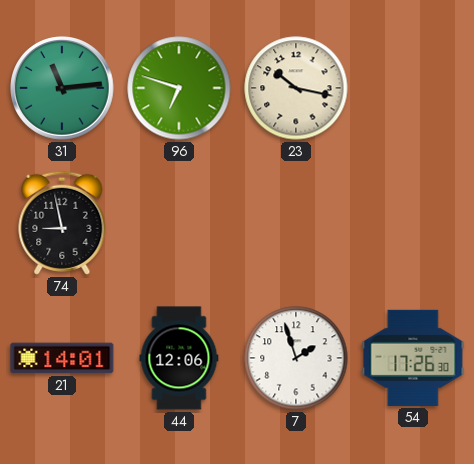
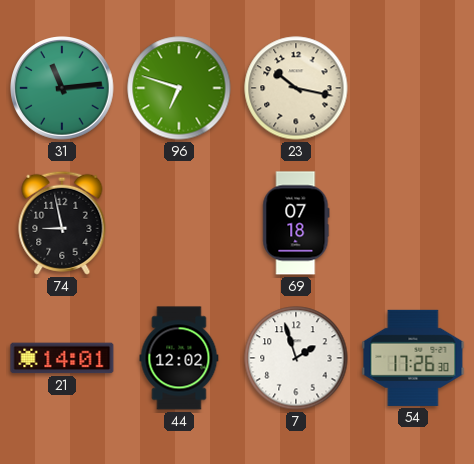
69: none -> 07:18
44: 12:06 -> 12:02
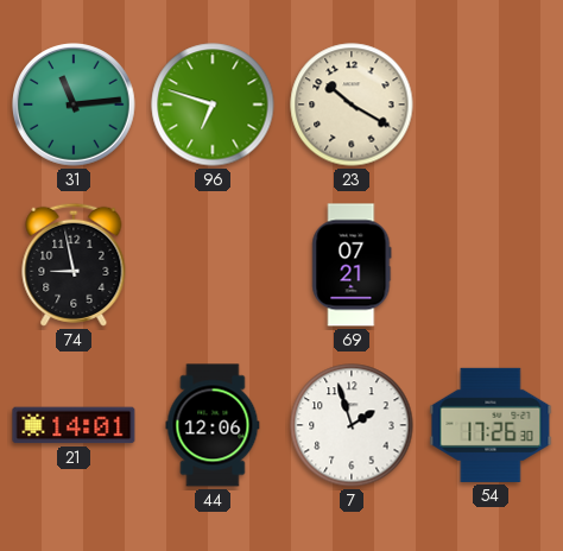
23: 10:17 -> 10:20
69: 07:18 -> 07:21
44: 12:02 -> 12:06
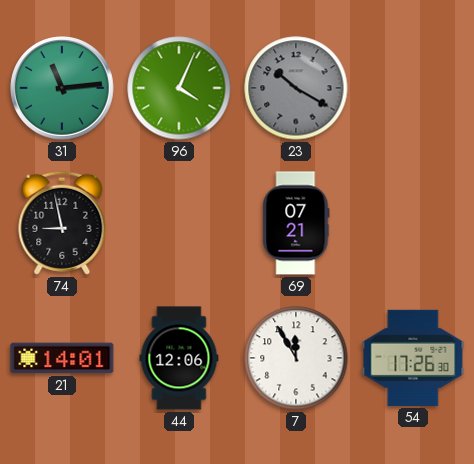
96: 6:48 -> 4:04
23 dial: cream -> grey
7: 1:57 -> 11:55
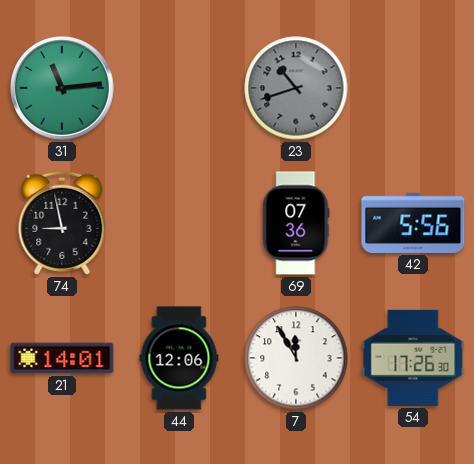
96: 4:04 -> none
23: 10:20 -> 10:42
69: 07:21 -> 07:36
42: none -> 5:56
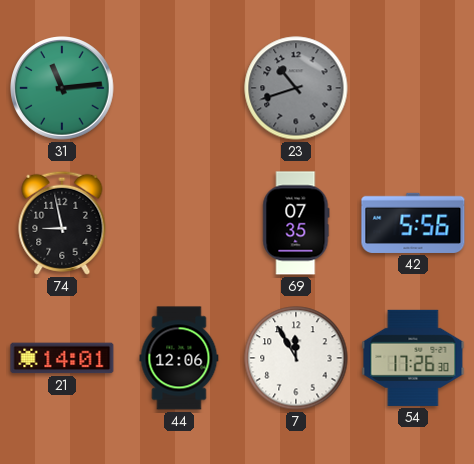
69: 07:36 -> 07:35
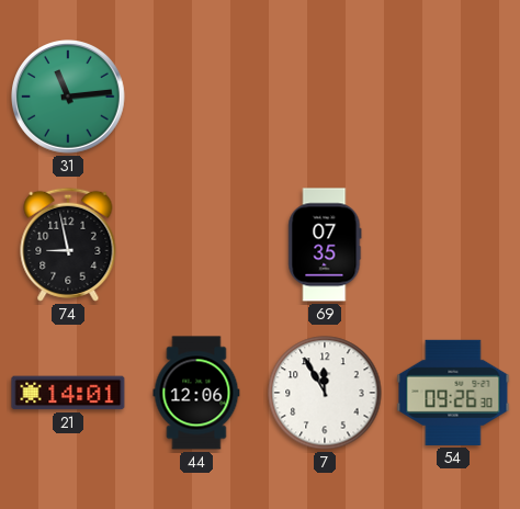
23: 10:42 -> none
42: 5:56 -> none
54: 17:26 -> 09:26
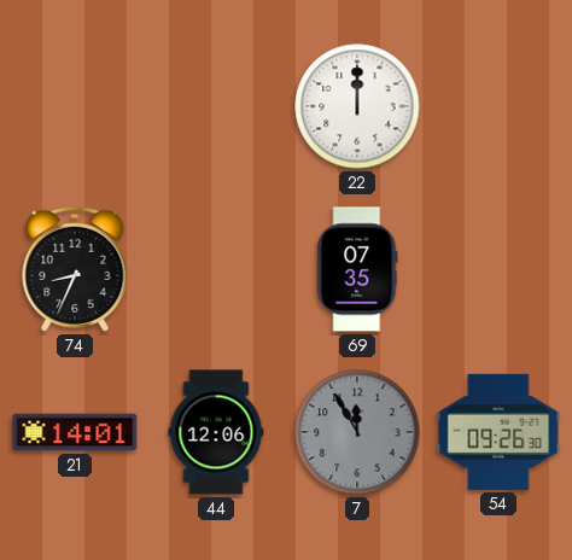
31: 11:14 -> none
22: none -> 12:00
74: 8:58 -> 8:34
7 dial: white -> grey
